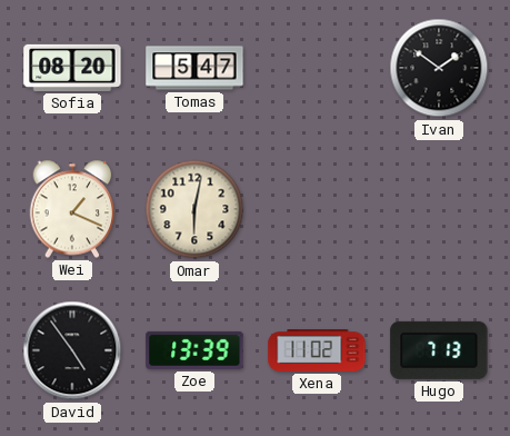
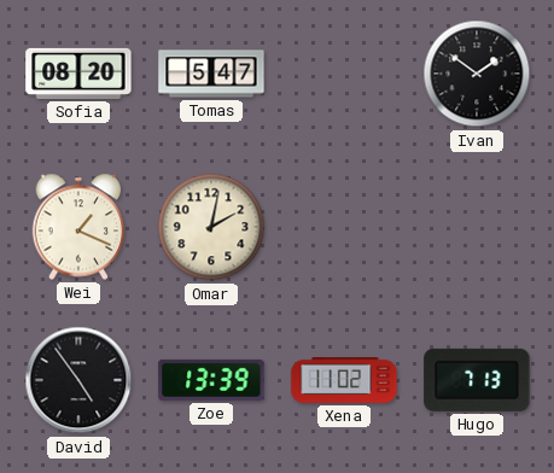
Omar: 6:02 -> 2:02
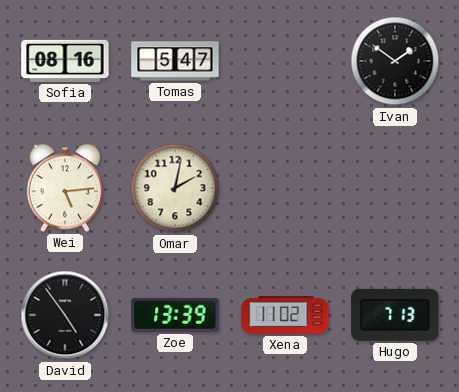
Sofia: 08:20 -> 08:16
Wei: 1:19 -> 5:14
